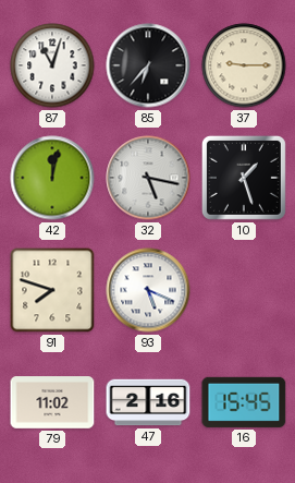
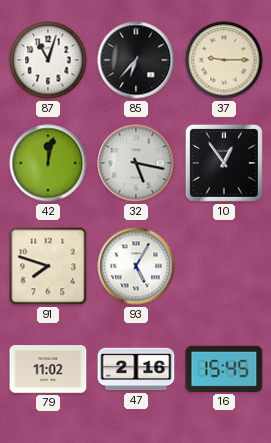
10: 1:27 -> 12:54
93: 5:19 -> 5:05
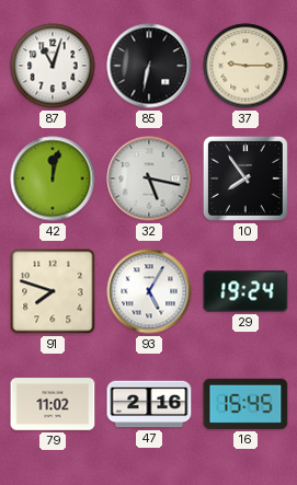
85: 6:37 -> 6:32
10: 12:54 -> 7:54
29: none -> 19:24
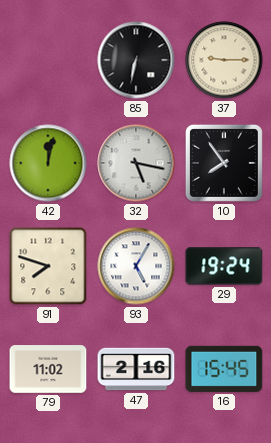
87: 11:03 -> none
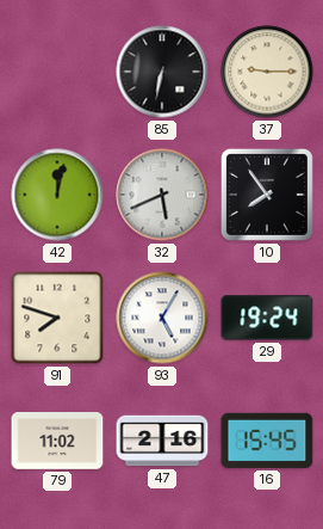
32: 5:17 -> 5:41
